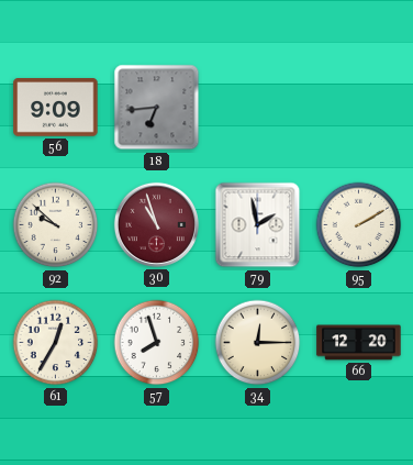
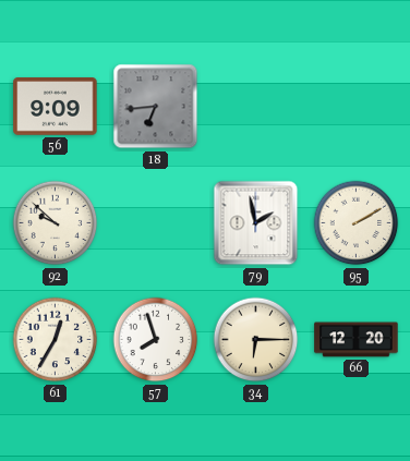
30: 10:57 -> none
34: 12:15 -> 6:15
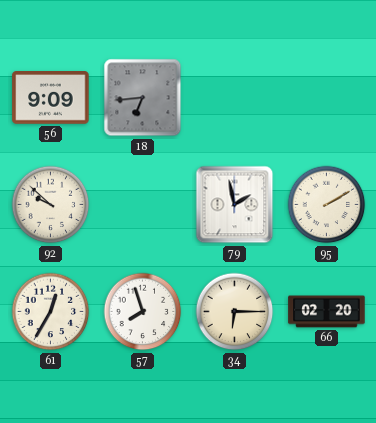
66: 12:20 -> 02:20
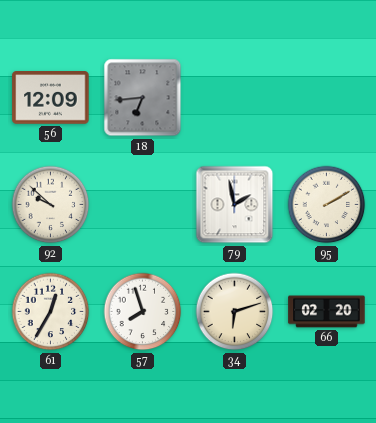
56: 9:09 -> 12:09
34: 6:15 -> 6:12
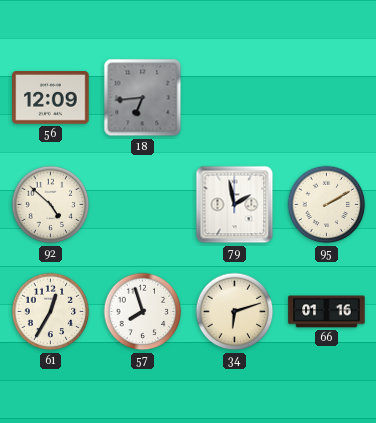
92: 9:52 -> 4:52
66: 02:20 -> 01:16
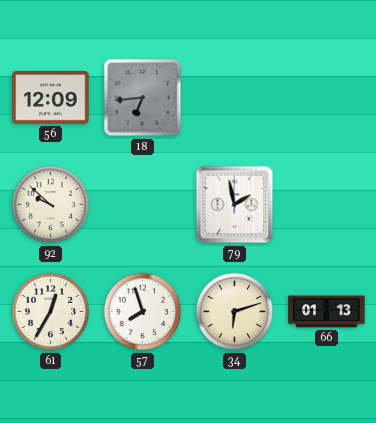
92: 4:52 -> 9:52
95: 2:10 -> none
66: 01:16 -> 01:13
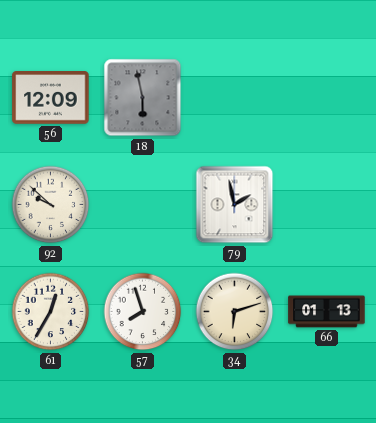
18: 6:44 -> 5:58
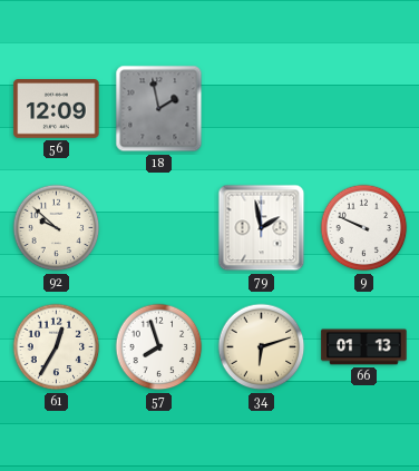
18: 5:58 -> 1:58
9: none -> 9:49
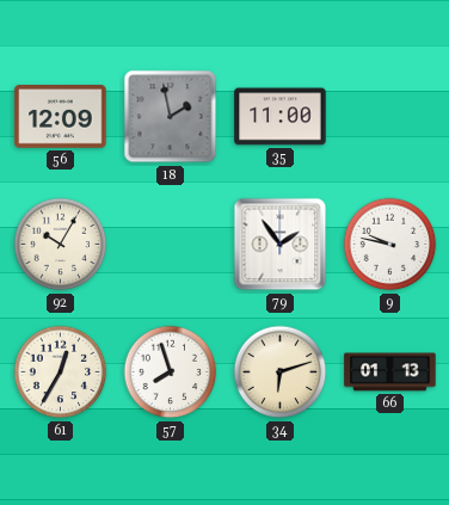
35: none -> 11:00
92: 9:52 -> 10:05
79: 1:58 -> 1:54
9: 9:49 -> 9:47
